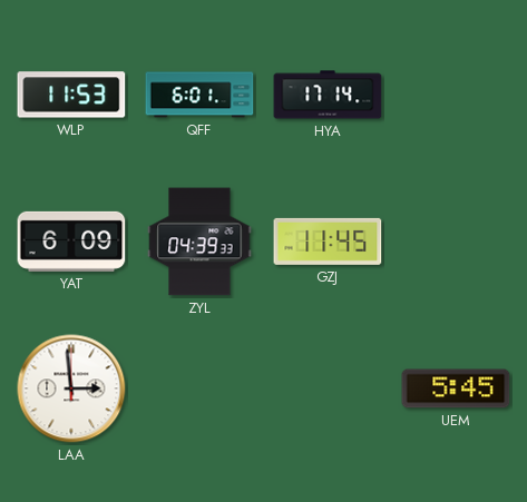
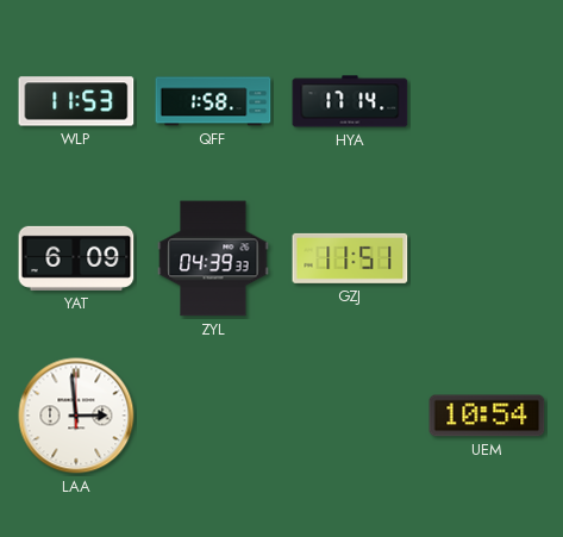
QFF: 6:01 -> 1:58
GZJ: 11:45 -> 11:51
UEM: 5:45 -> 10:54
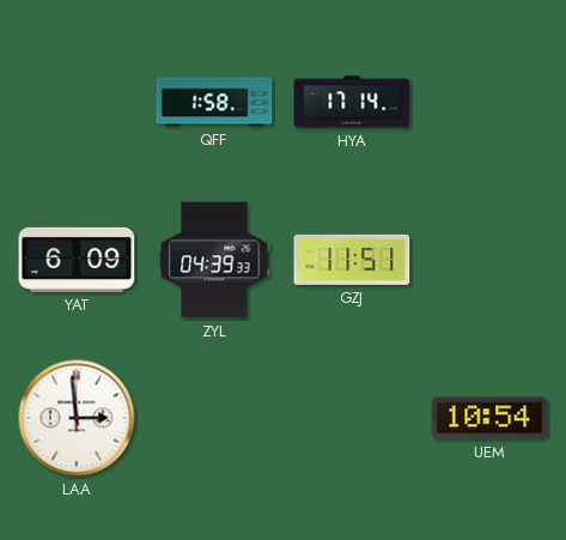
WLP: 11:53 -> none
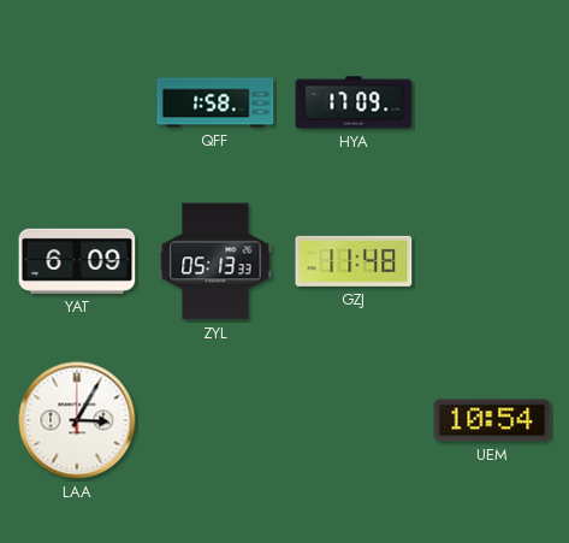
HYA: 17:14 -> 17:09
ZYL: 04:39 -> 05:13
GZJ: 11:51 -> 11:48
LAA: 2:59 -> 3:05
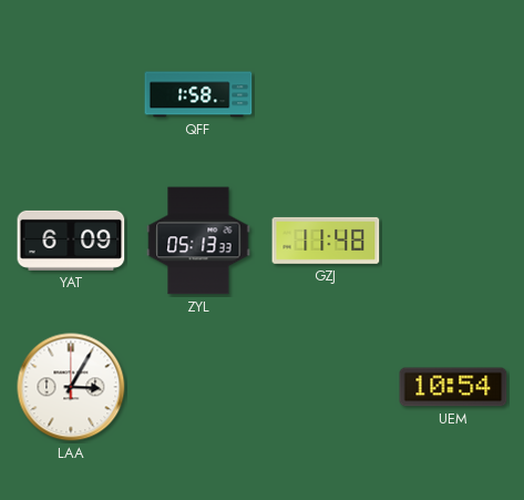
HYA: 17:09 -> none
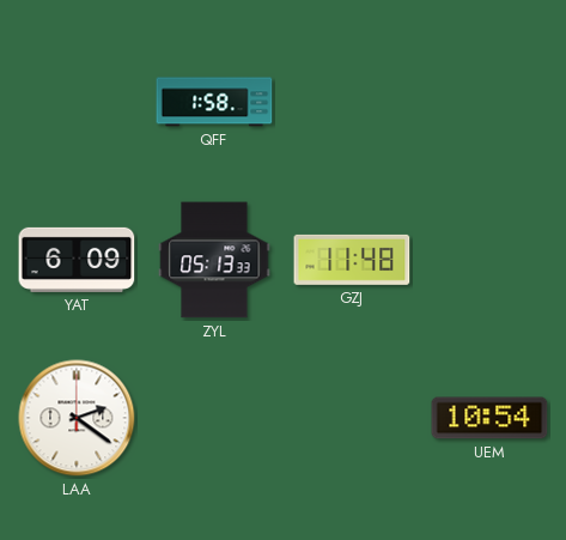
LAA: 3:05 -> 2:21
